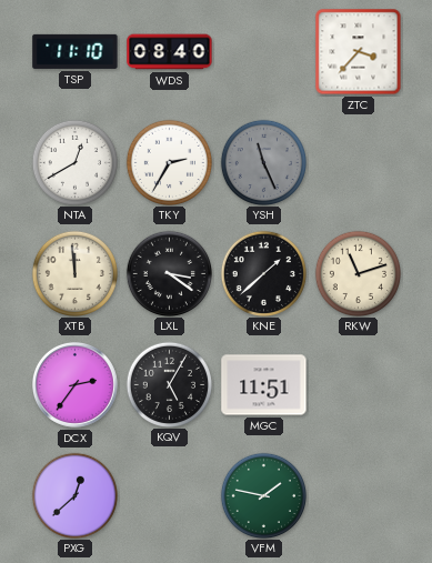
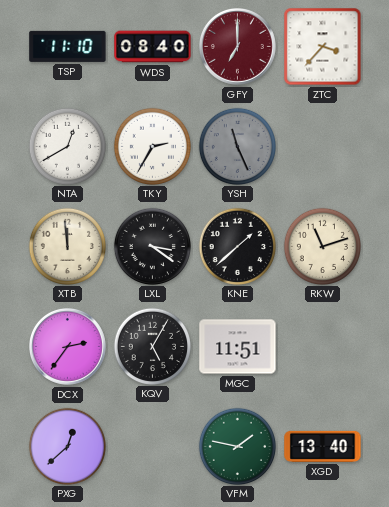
GFY: none -> 7:00
XGD: none -> 13:40
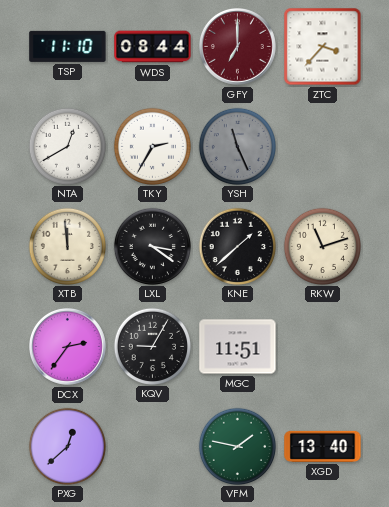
WDS: 08:40 -> 08:44
KQV: 5:05 -> 9:05
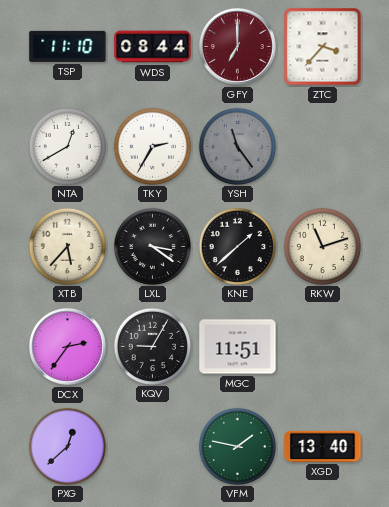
YSH: 11:26 -> 11:24
XTB: 11:59 -> 5:37
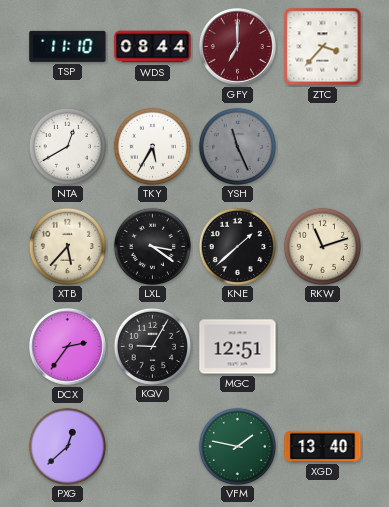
TKY: 2:35 -> 5:35
YSH: 11:24 -> 11:26
MGC: 11:51 -> 12:51
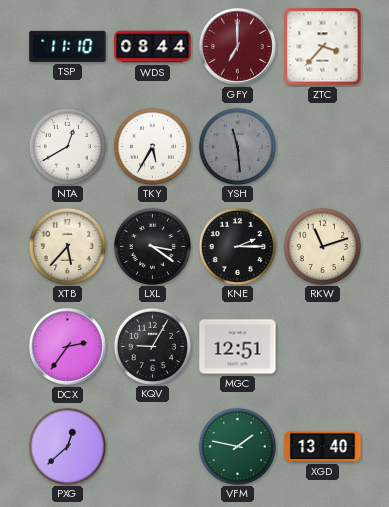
YSH: 11:26 -> 11:29
KNE: 1:38 -> 2:15
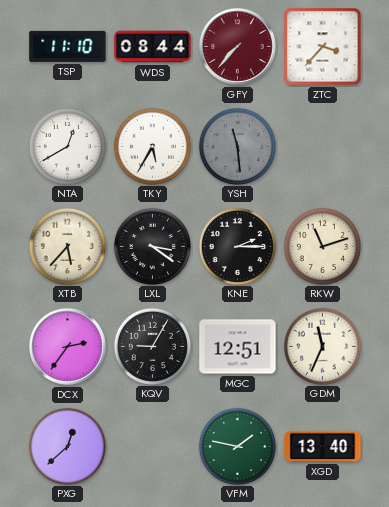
GFY: 7:00 -> 7:37
GDM: none -> 11:34
